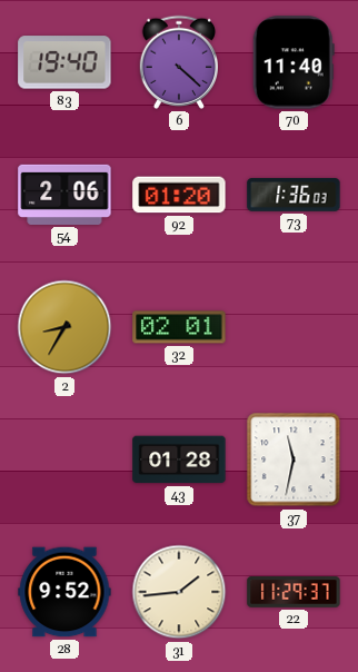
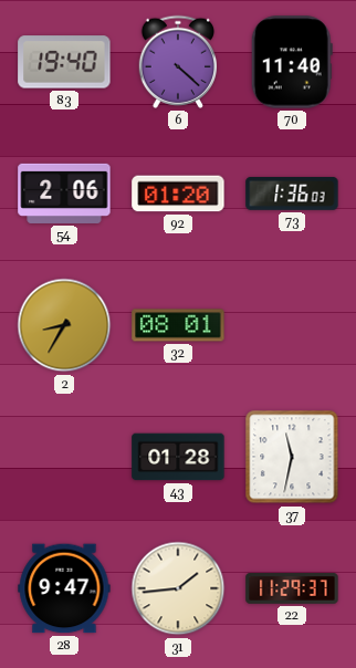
32: 02:01 -> 08:01
28: 9:52 -> 9:47
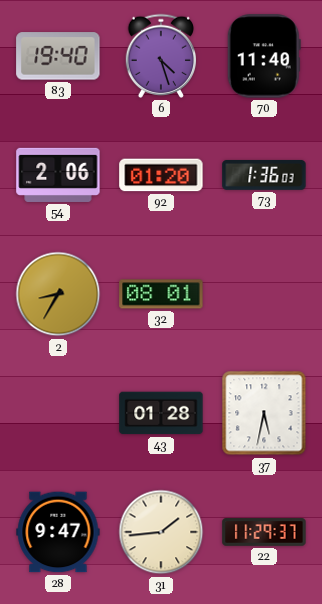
6: 4:22 -> 4:27
37: 11:32 -> 5:32
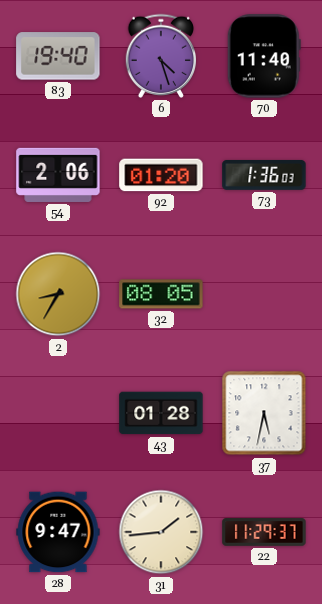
32: 08:01 -> 08:05
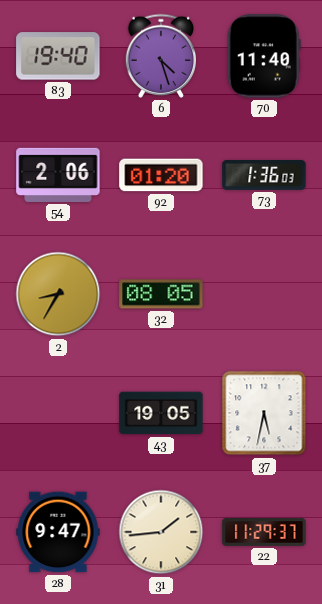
43: 01:28 -> 19:05
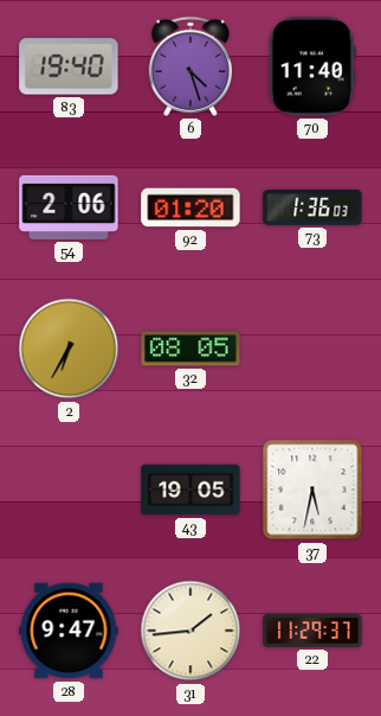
2: 8:35 -> 6:35
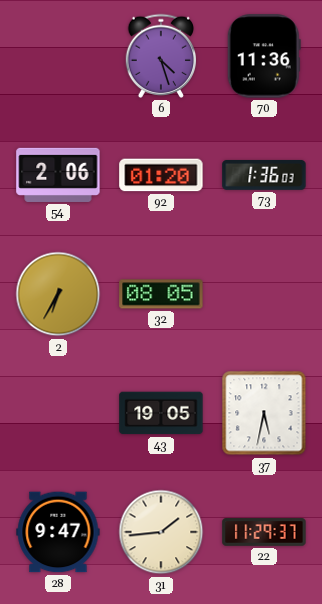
83: 19:40 -> none
70: 11:40 -> 11:36
